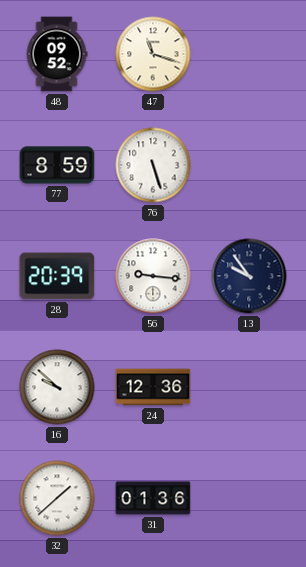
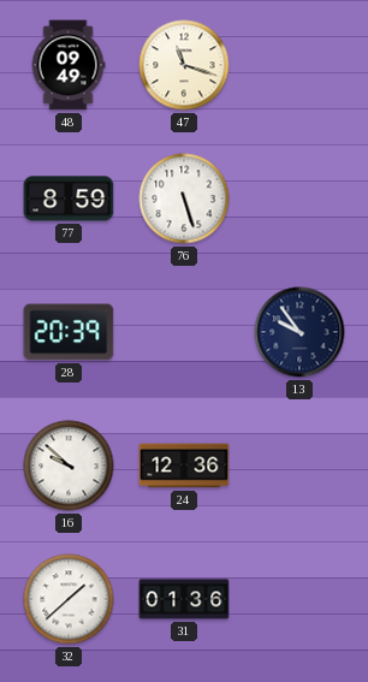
48: 09:52 -> 09:49
56: 9:16 -> none
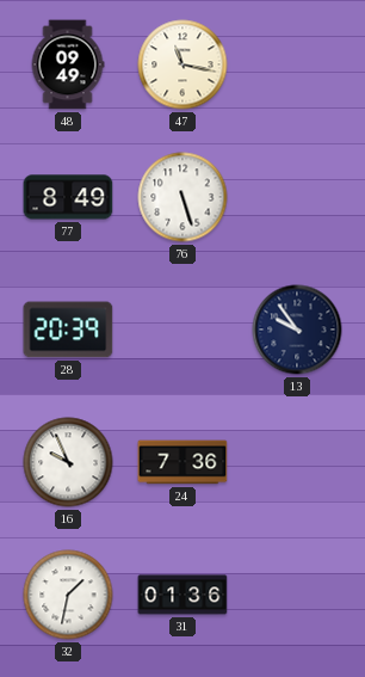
47: 11:18 -> 11:17
77: 8:59 -> 8:49
16: 9:52 -> 9:56
24: 12:36 -> 7:36
32: 1:38 -> 1:32
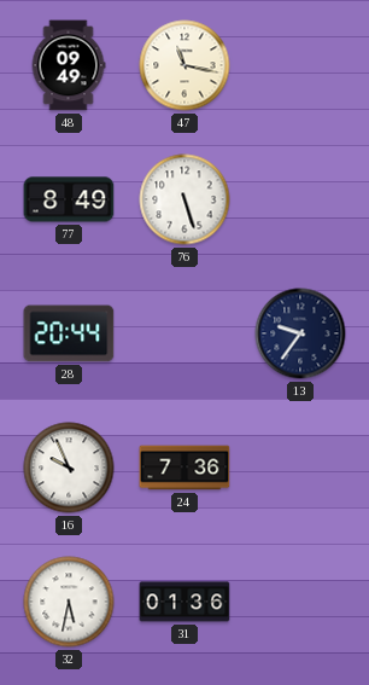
28: 20:39 -> 20:44
13: 9:54 -> 9:36
32: 1:32 -> 5:32
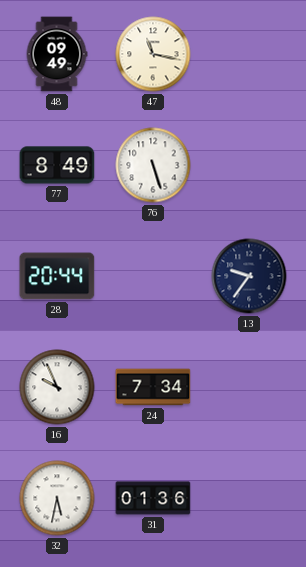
24: 7:36 -> 7:34
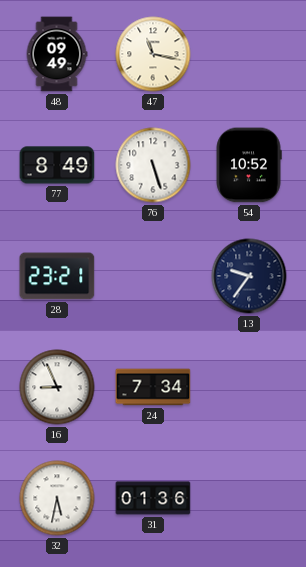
54: none -> 10:52
28: 20:44 -> 23:21
16: 9:56 -> 8:56
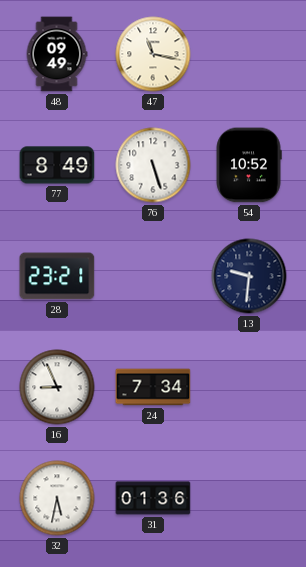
13: 9:36 -> 9:31
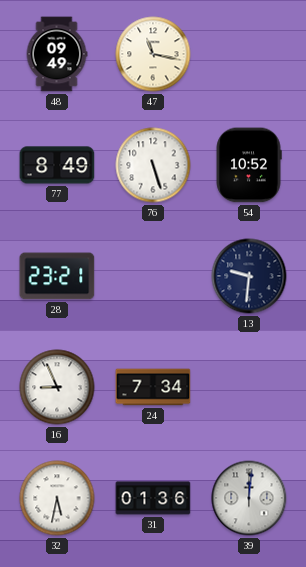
39: none -> 12:01
